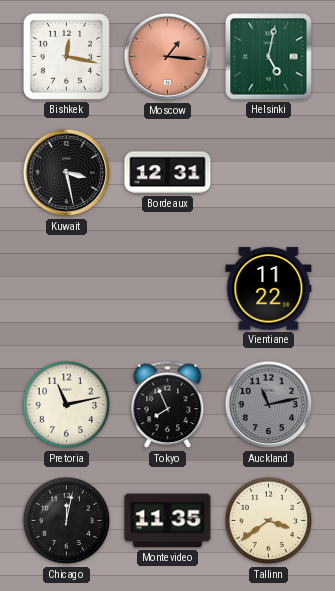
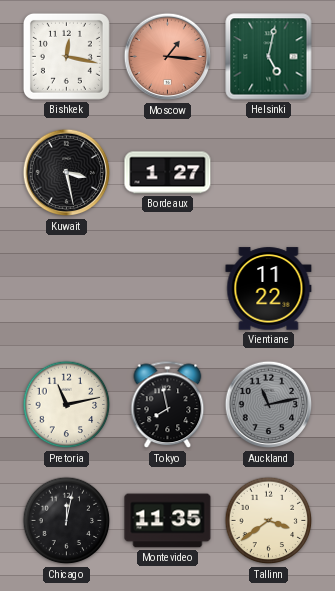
Bordeaux: 12:31 -> 1:27
Tokyo: 7:56 -> 7:58
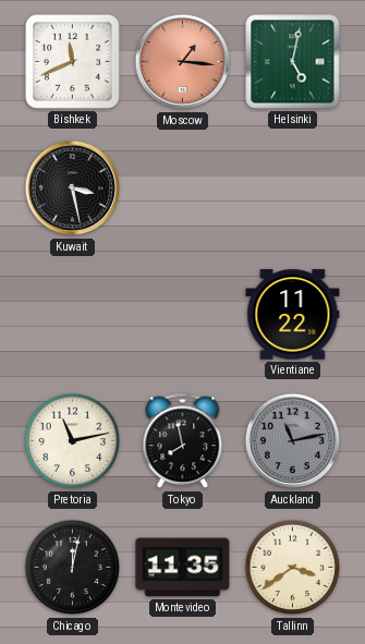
Bishkek: 12:17 -> 11:41
Bordeaux: 1:27 -> none
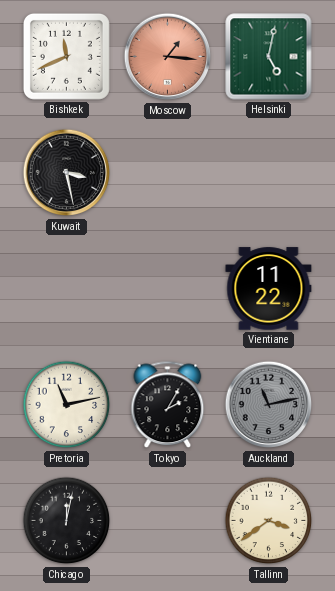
Tokyo: 7:58 -> 2:05
Montevideo: 11:35 -> none
